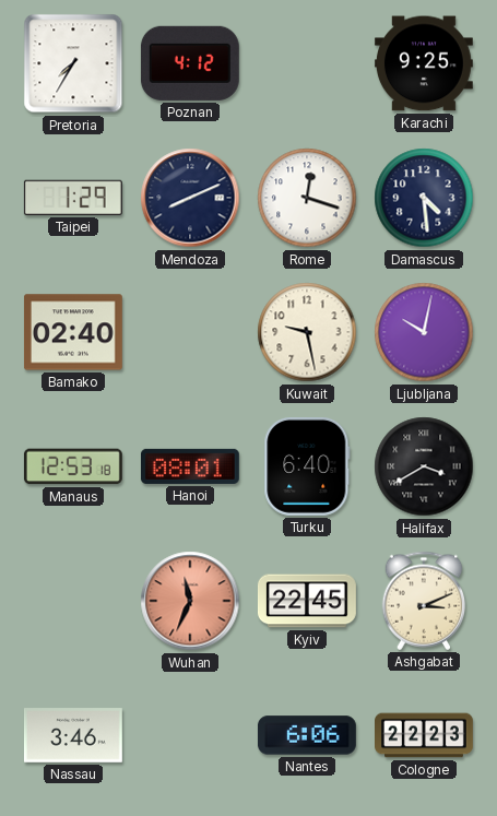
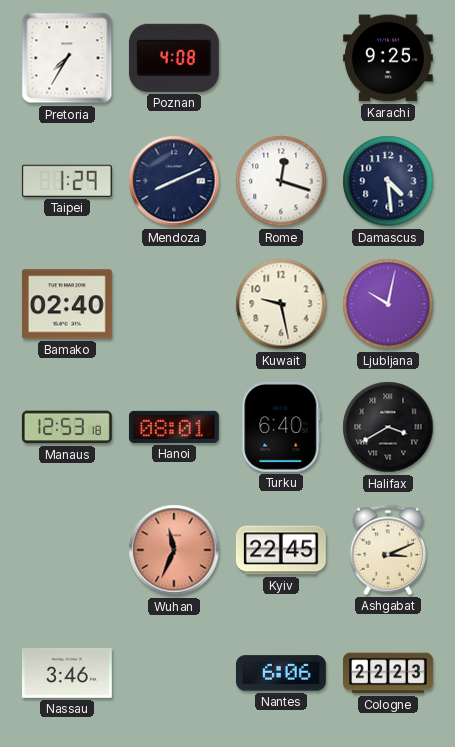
Poznan: 4:12 -> 4:08
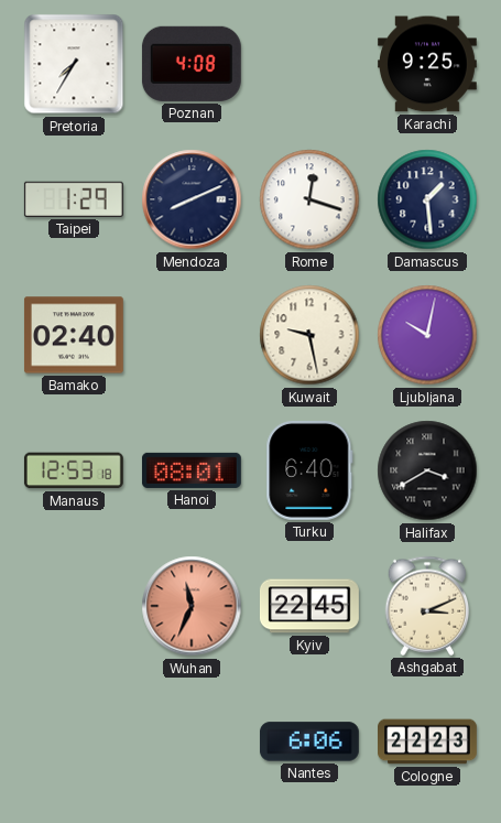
Damascus: 4:29 -> 1:29
Nassau: 3:46 -> none
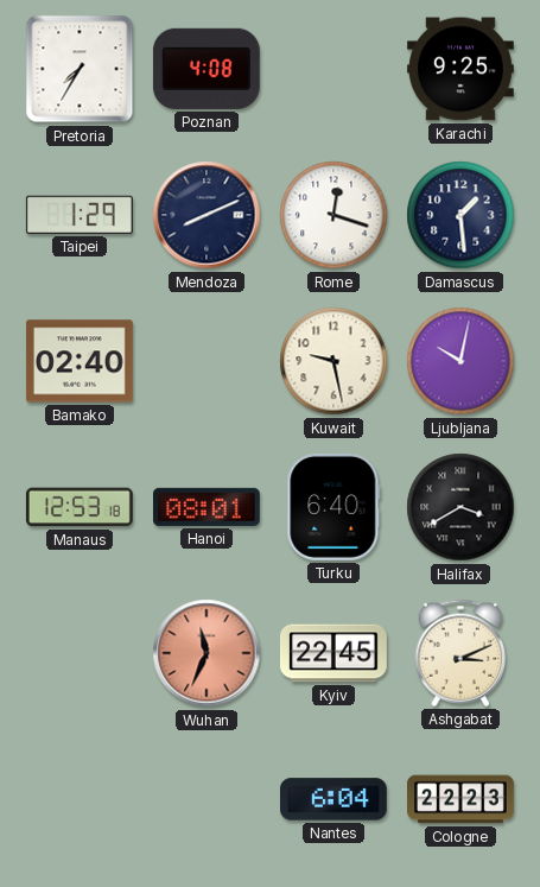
Nantes: 6:06 -> 6:04
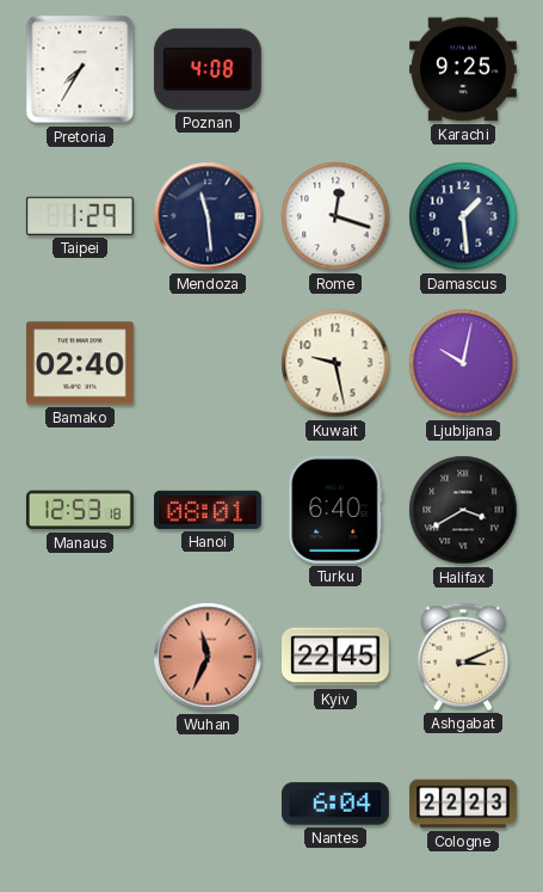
Mendoza: 8:11 -> 11:29
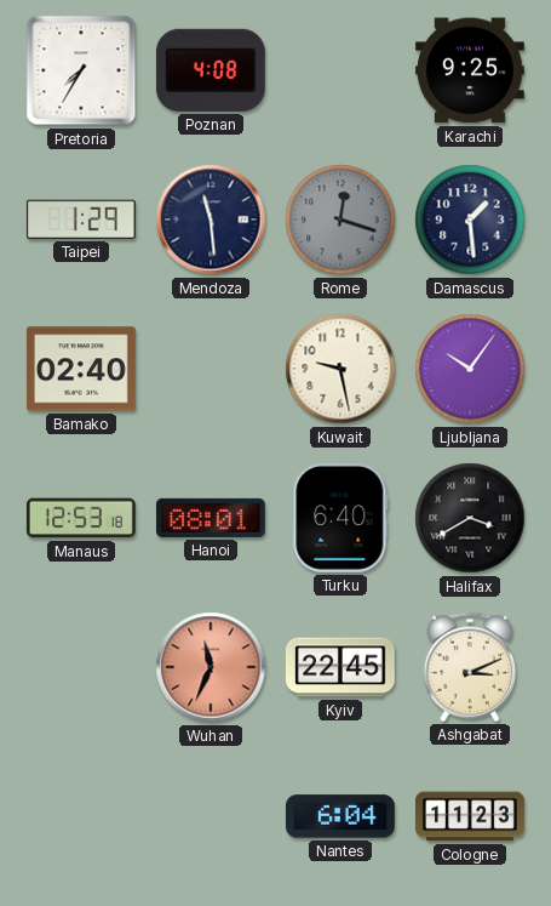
Rome dial: white -> grey
Ljubljana: 10:02 -> 10:06
Cologne: 22:23 -> 11:23
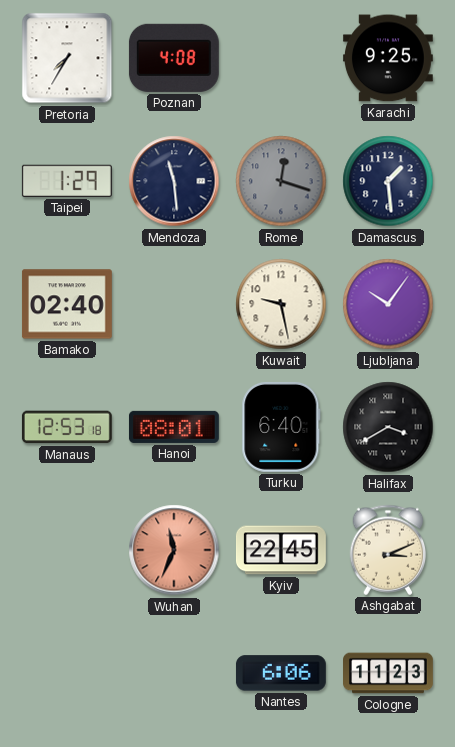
Nantes: 6:04 -> 6:06
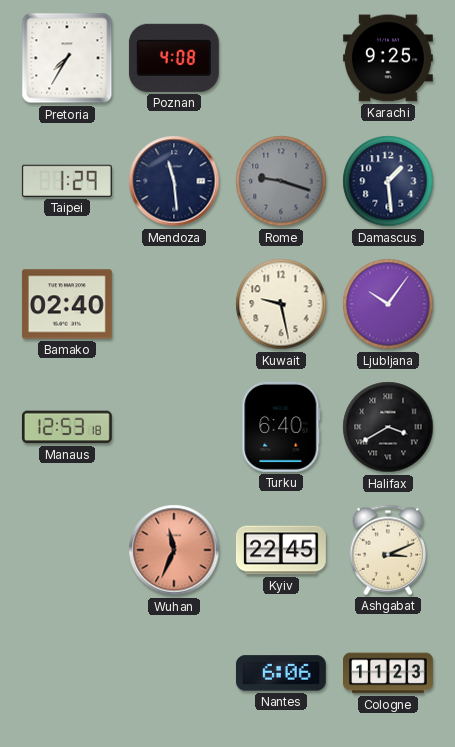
Rome: 12:18 -> 9:18
Hanoi: 08:01 -> none
